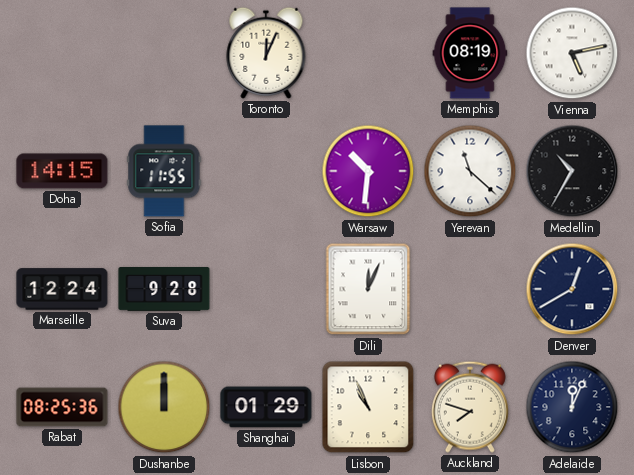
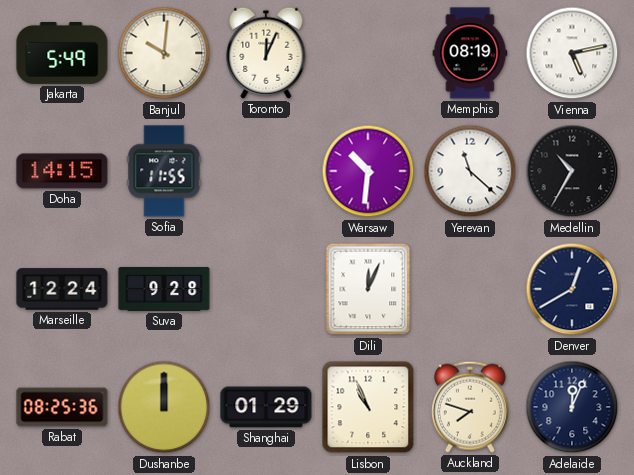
Jakarta: none -> 5:49
Banjul: none -> 10:01
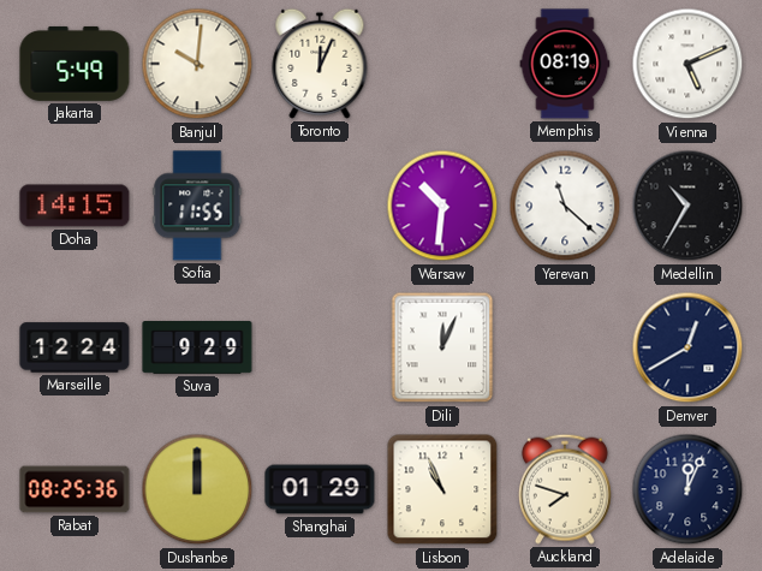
Vienna: 5:13 -> 5:11
Suva: 9:28 -> 9:29
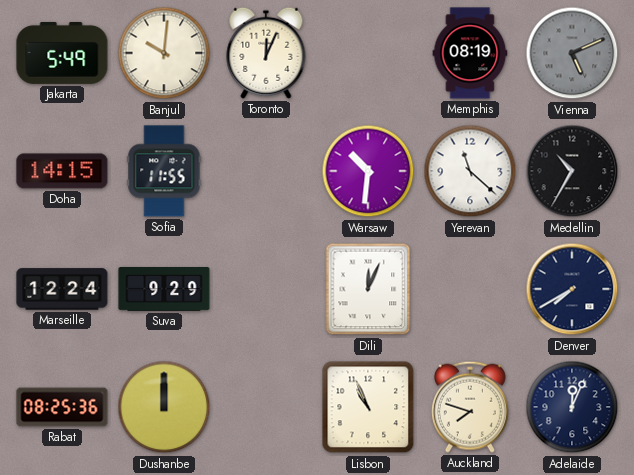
Vienna dial: white -> grey
Denver: 12:40 -> 7:40
Shanghai: 01:29 -> none
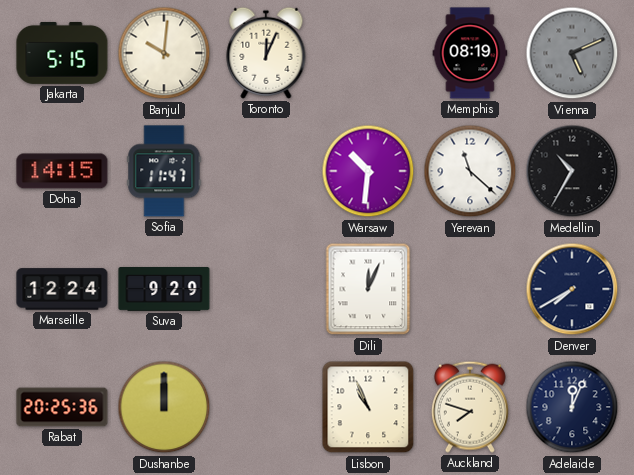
Jakarta: 5:49 -> 5:15
Sofia: 11:55 -> 11:47
Rabat: 08:25 -> 20:25
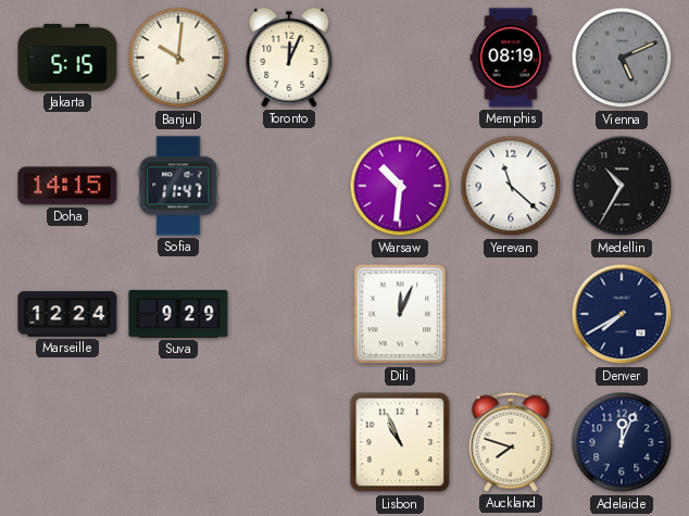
Rabat: 20:25 -> none
Dushanbe: 12:00 -> none
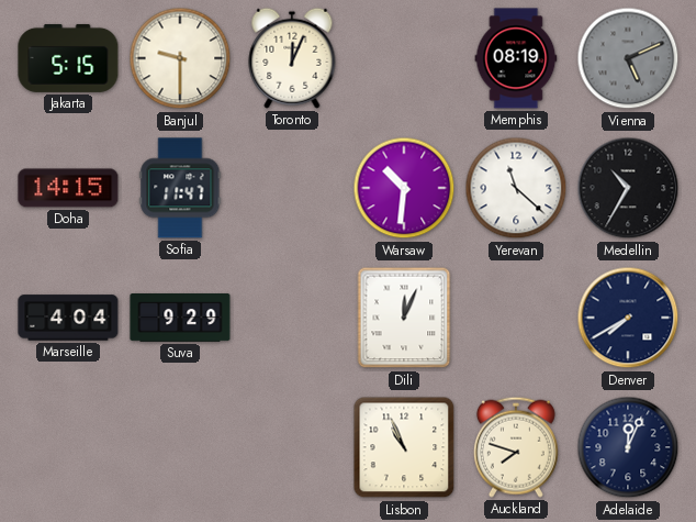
Banjul: 10:01 -> 9:30
Marseille: 12:24 -> 4:04
